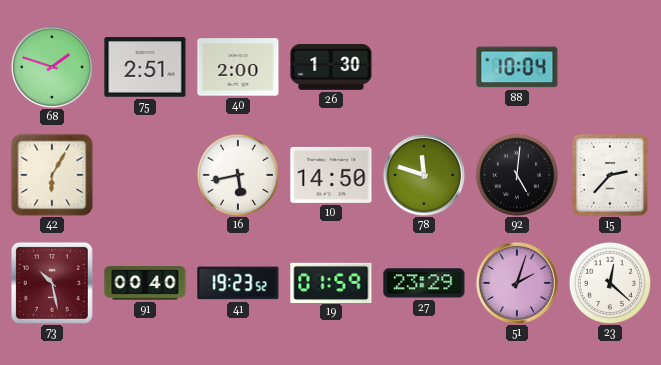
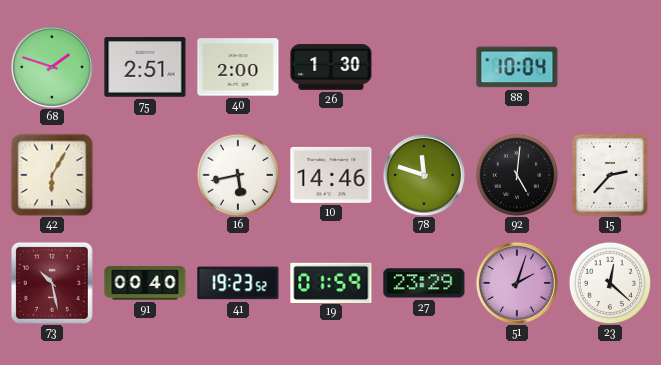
10: 14:50 -> 14:46
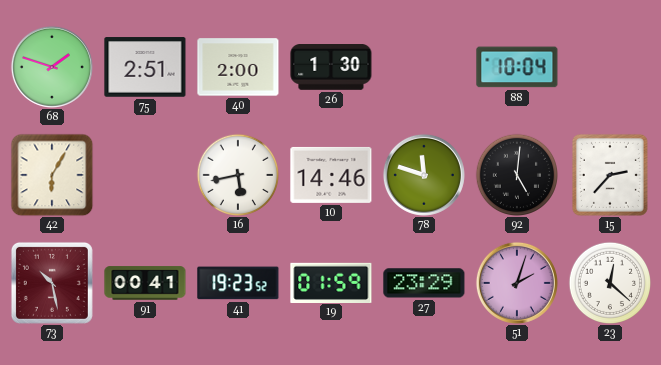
91: 00:40 -> 00:41
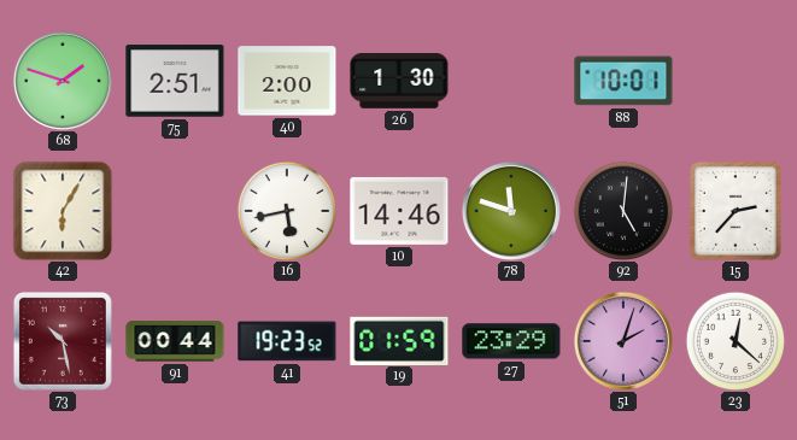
88: 10:04 -> 10:01
91: 00:41 -> 00:44
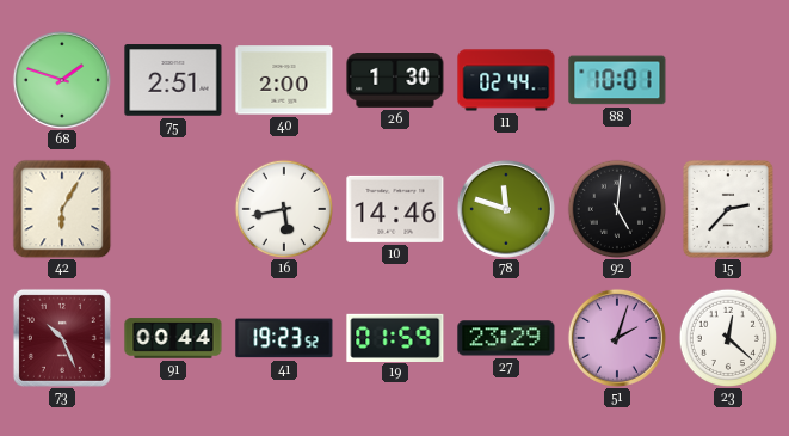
11: none -> 02:44
73: 10:28 -> 10:26
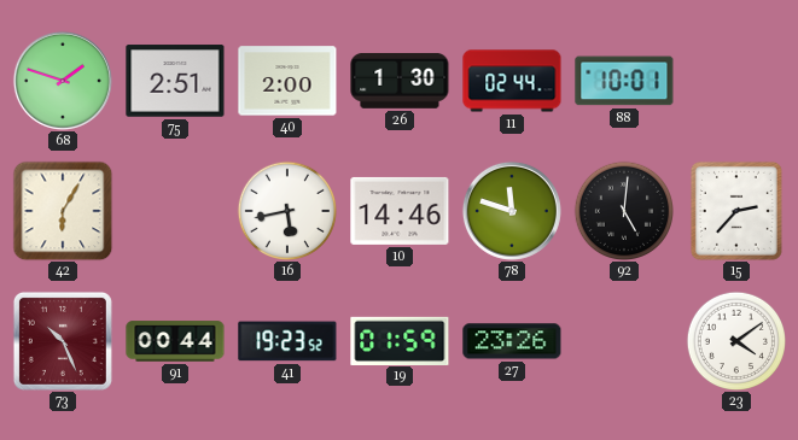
27: 23:29 -> 23:26
51: 2:03 -> none
23: 12:22 -> 4:09
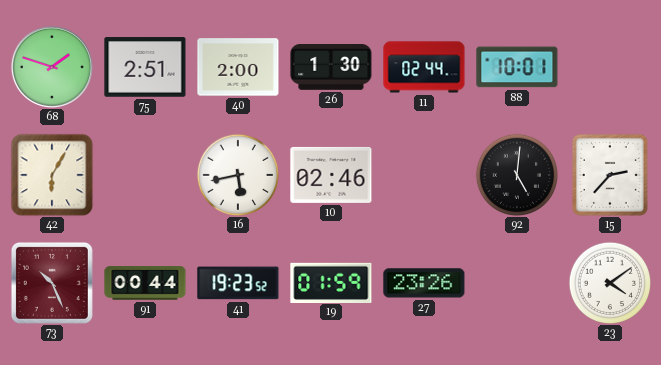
10: 14:46 -> 02:46
78: 11:48 -> none
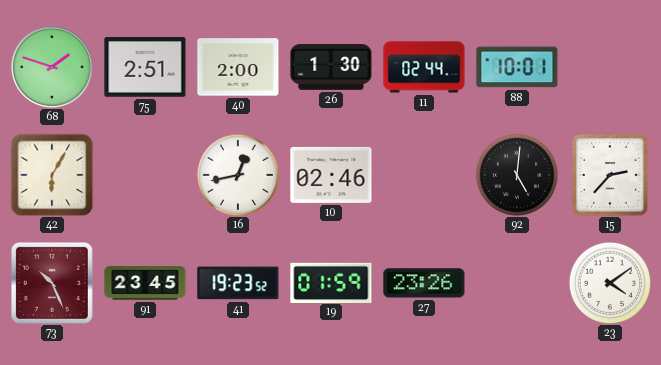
16: 5:43 -> 12:43
91: 00:44 -> 23:45
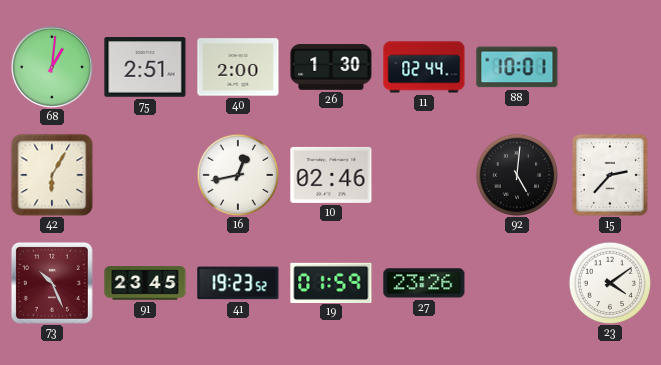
68: 1:48 -> 1:01
